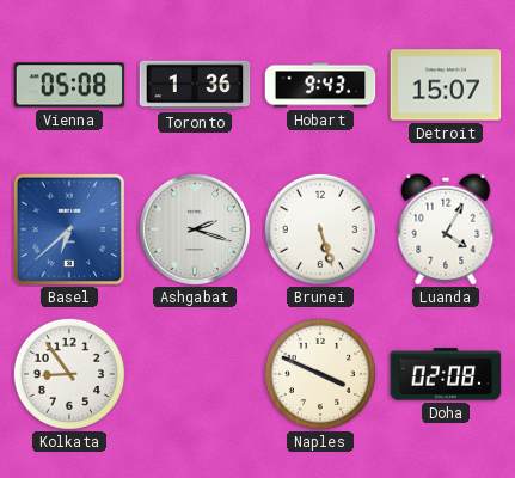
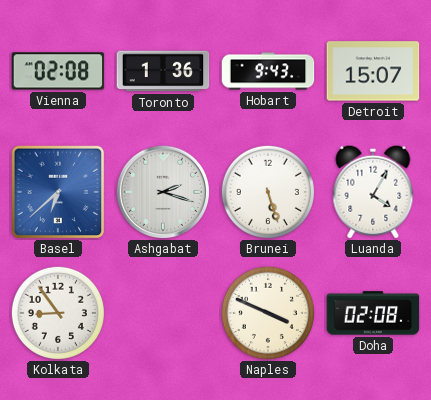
Vienna: 05:08 -> 02:08
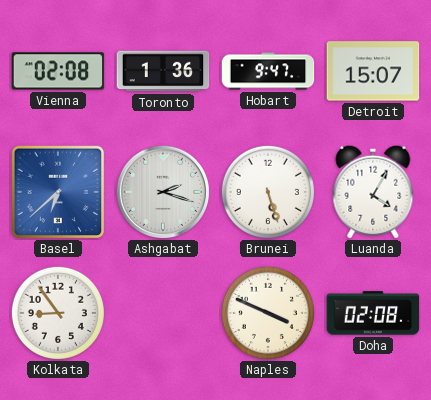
Hobart: 9:43 -> 9:47
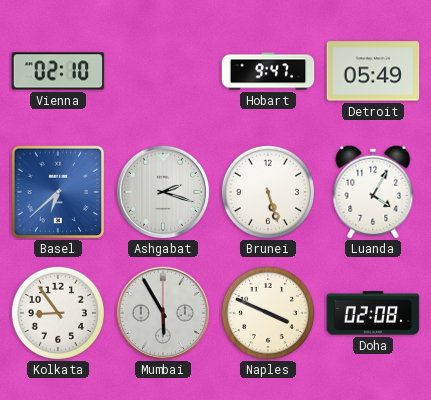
Vienna: 02:08 -> 02:10
Toronto: 1:36 -> none
Detroit: 15:07 -> 05:49
Mumbai: none -> 5:55
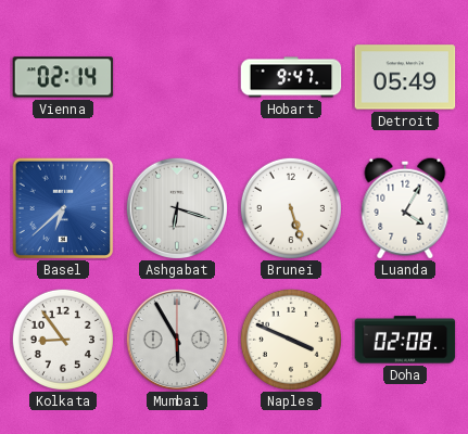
Vienna: 02:10 -> 02:14
Ashgabat: 2:18 -> 6:18
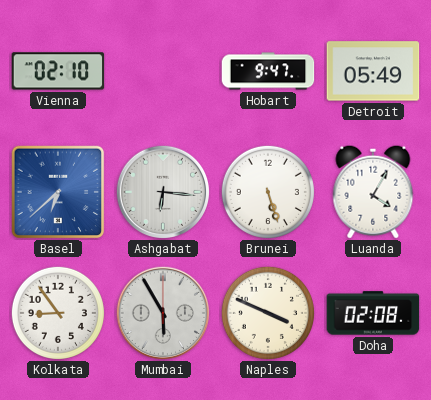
Vienna: 02:14 -> 02:10
Ashgabat: 6:18 -> 6:16
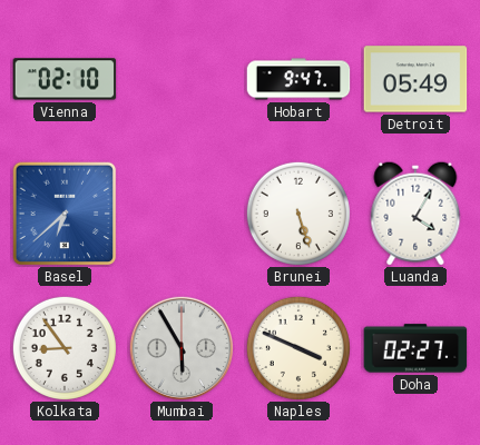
Ashgabat: 6:16 -> none
Doha: 02:08 -> 02:27
